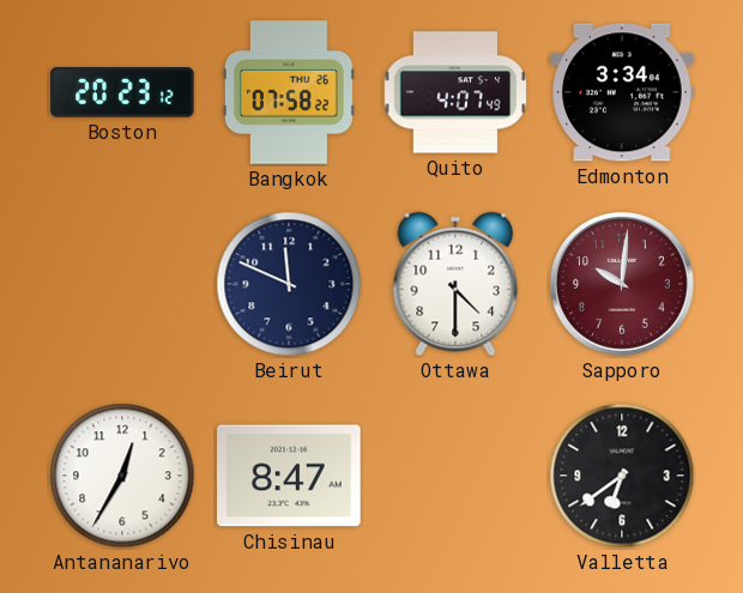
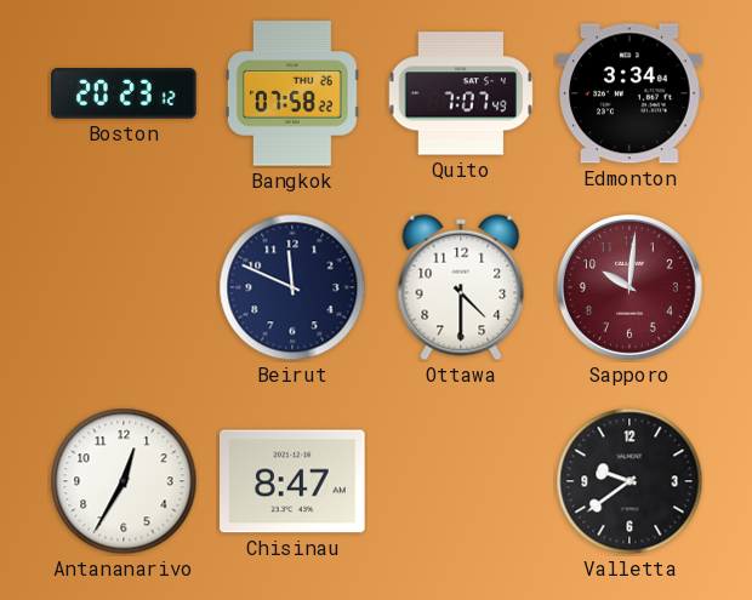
Quito: 4:07 -> 7:07
Valletta: 6:39 -> 9:39
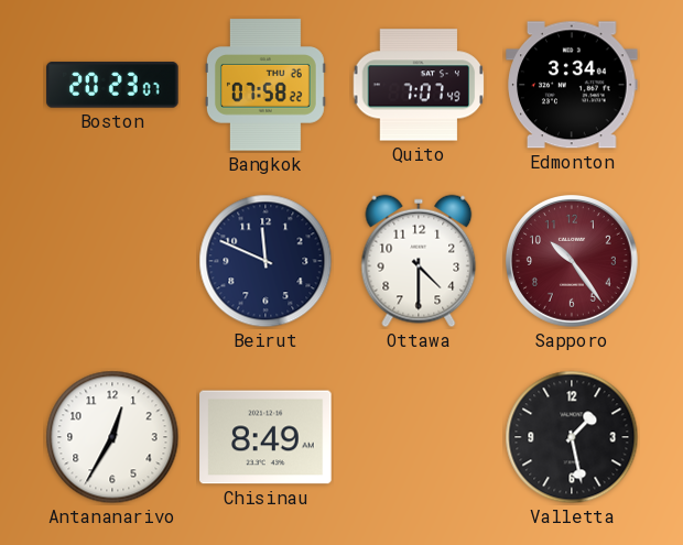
Boston: 20:23:12 -> 20:23:07
Sapporo: 10:01 -> 10:24
Chisinau: 8:47 -> 8:49
Valletta: 9:39 -> 1:28
